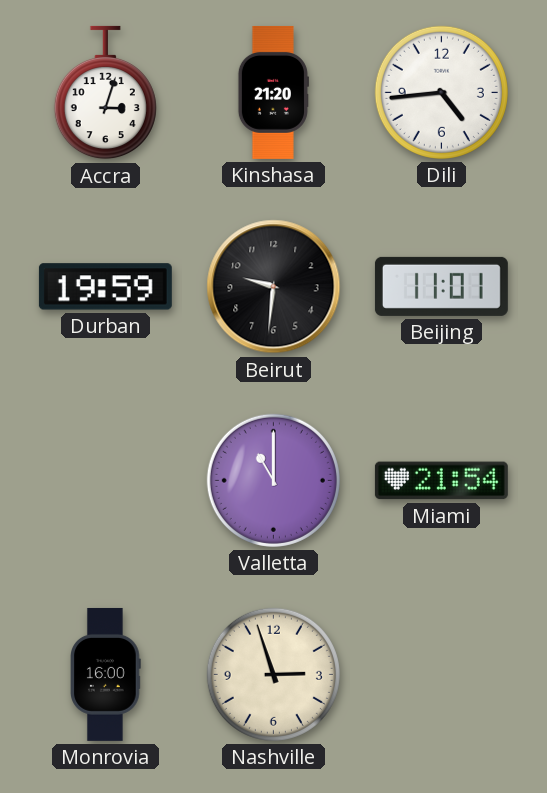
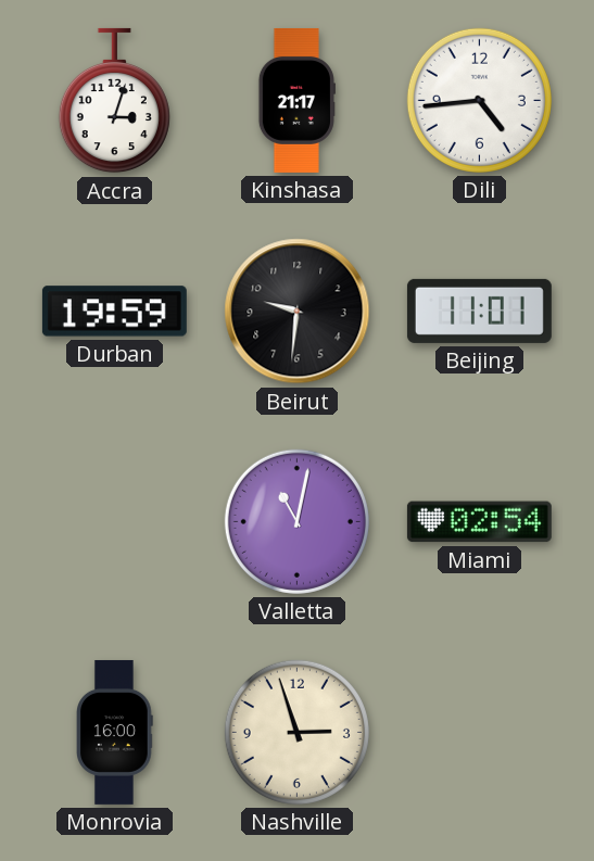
Kinshasa: 21:20 -> 21:17
Valletta: 11:00 -> 11:02
Miami: 21:54 -> 02:54
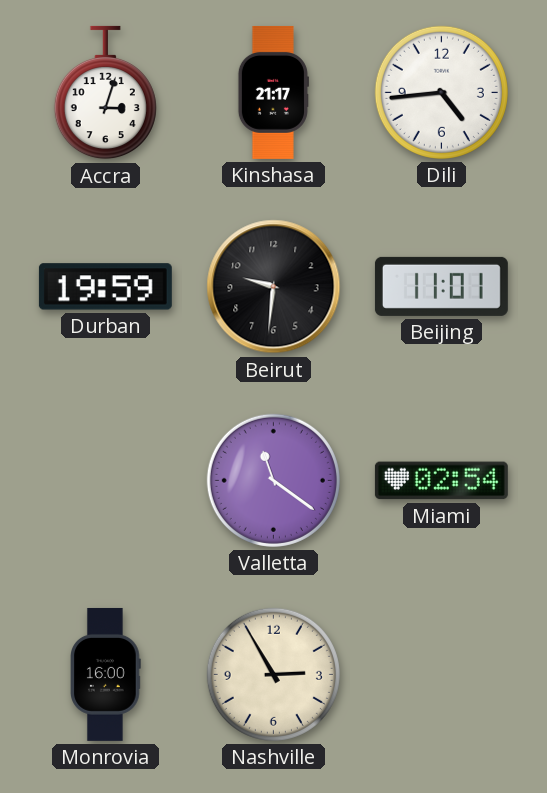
Valletta: 11:02 -> 11:21
Nashville: 2:57 -> 2:55
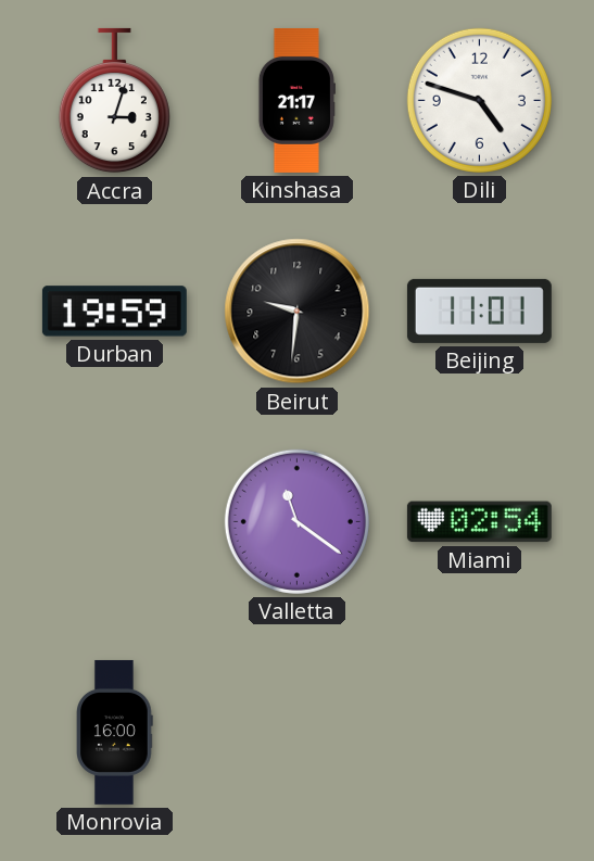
Dili: 4:44 -> 4:48
Nashville: 2:55 -> none
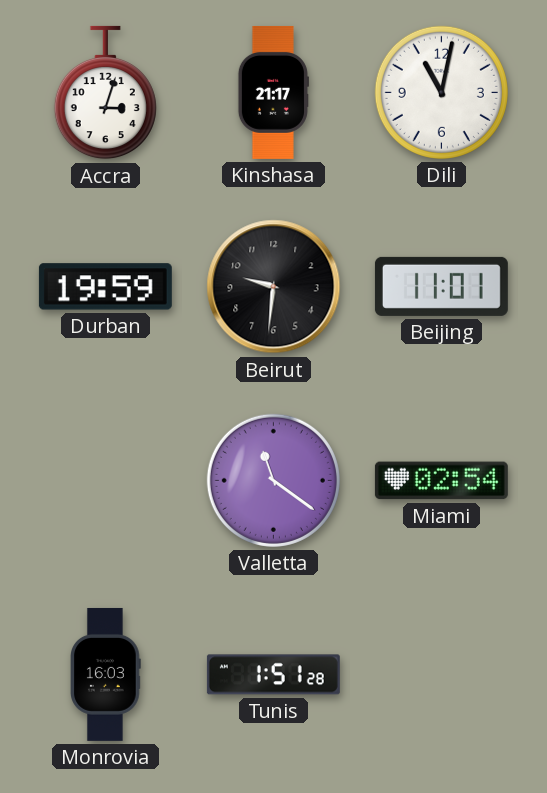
Dili: 4:48 -> 11:02
Monrovia: 16:00 -> 16:03
Tunis: none -> 1:51
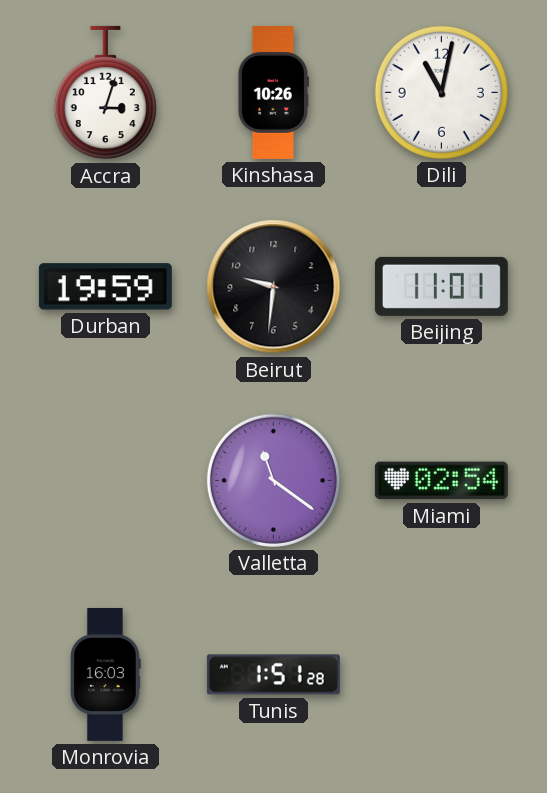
Kinshasa: 21:17 -> 10:26
